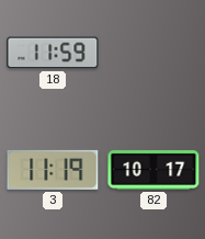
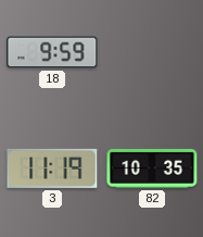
18: 11:59 -> 9:59
82: 10:17 -> 10:35
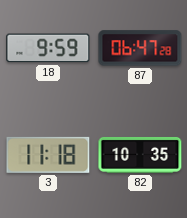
87: none -> 06:47
3: 11:19 -> 11:18
